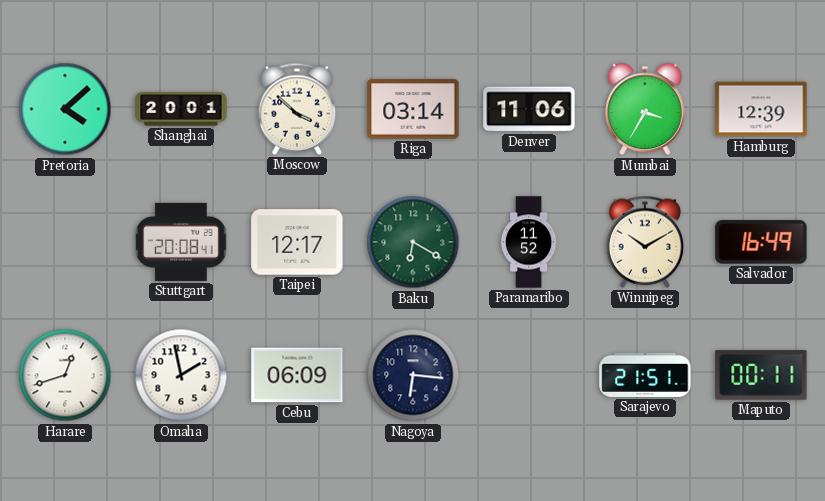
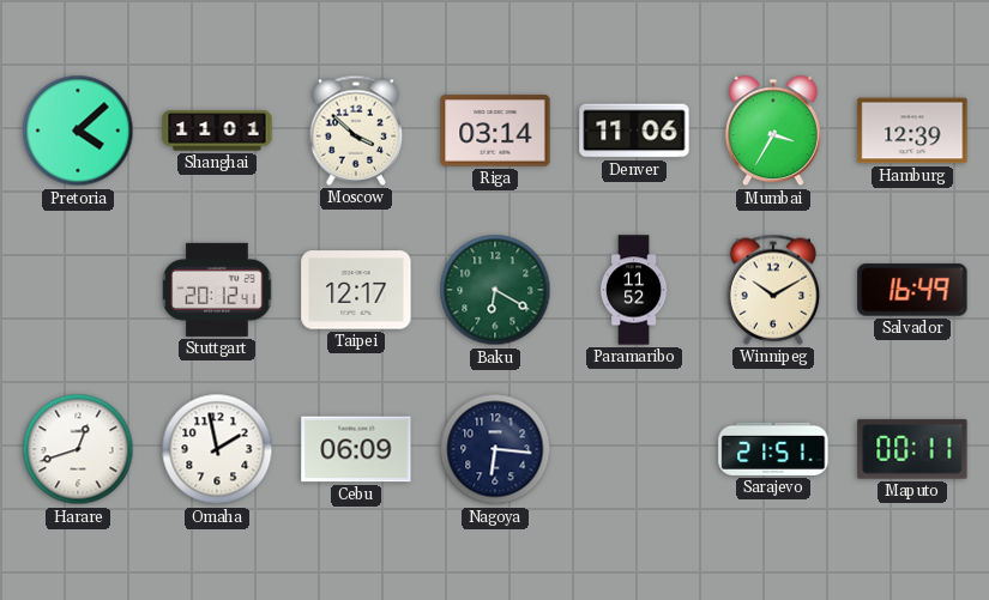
Shanghai: 20:01 -> 11:01
Stuttgart: 20:08 -> 20:12
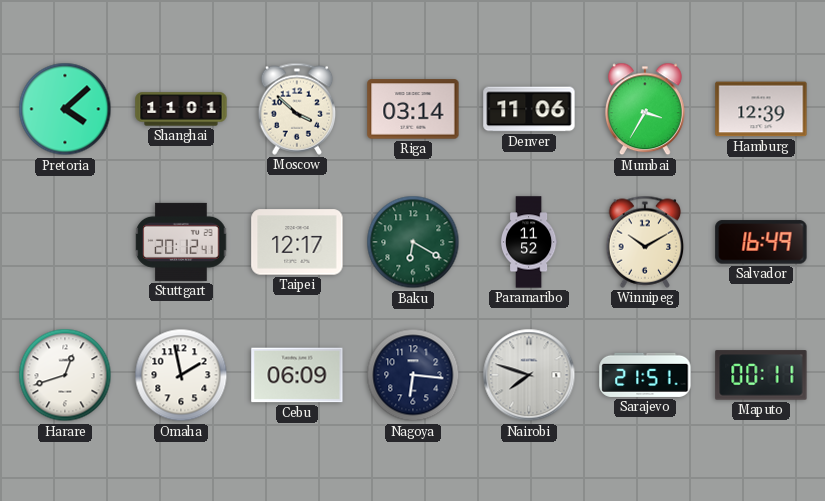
Nairobi: none -> 7:48
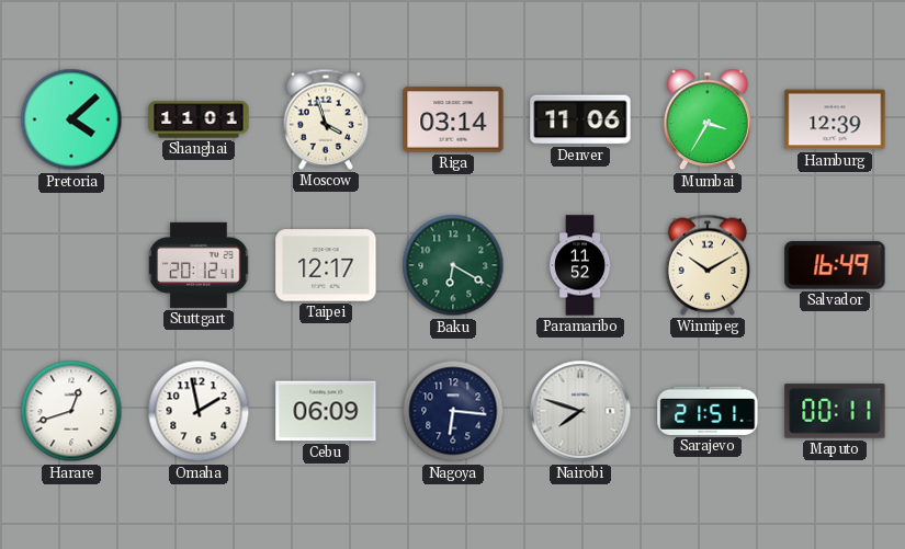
Moscow: 3:52 -> 3:57
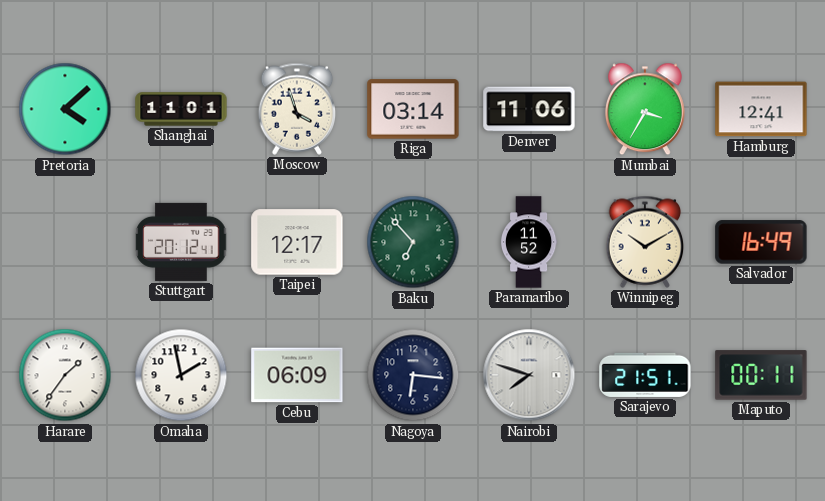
Hamburg: 12:39 -> 12:41
Baku: 6:20 -> 6:53
Harare: 12:42 -> 1:36
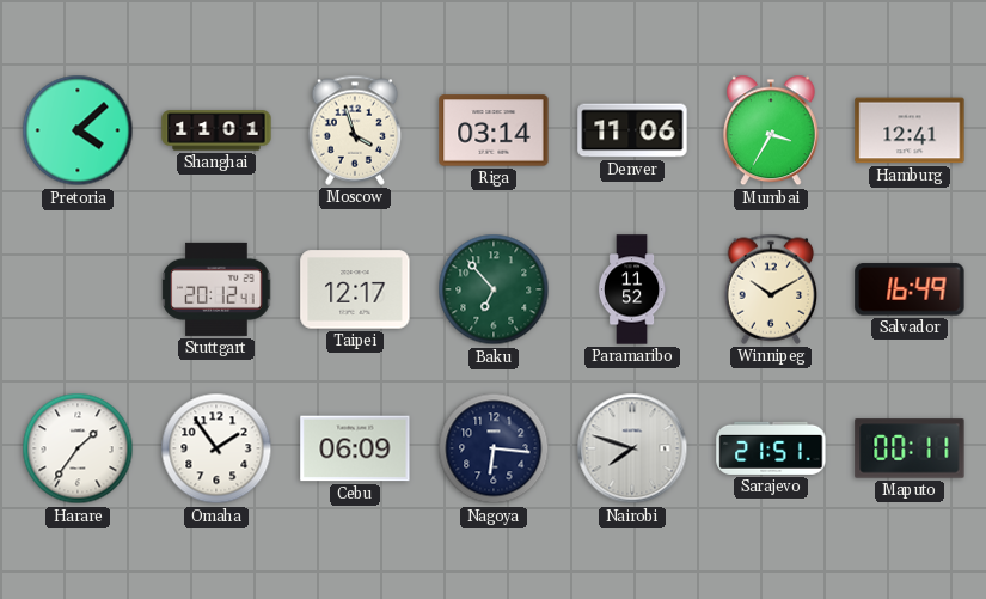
Omaha: 1:58 -> 1:54
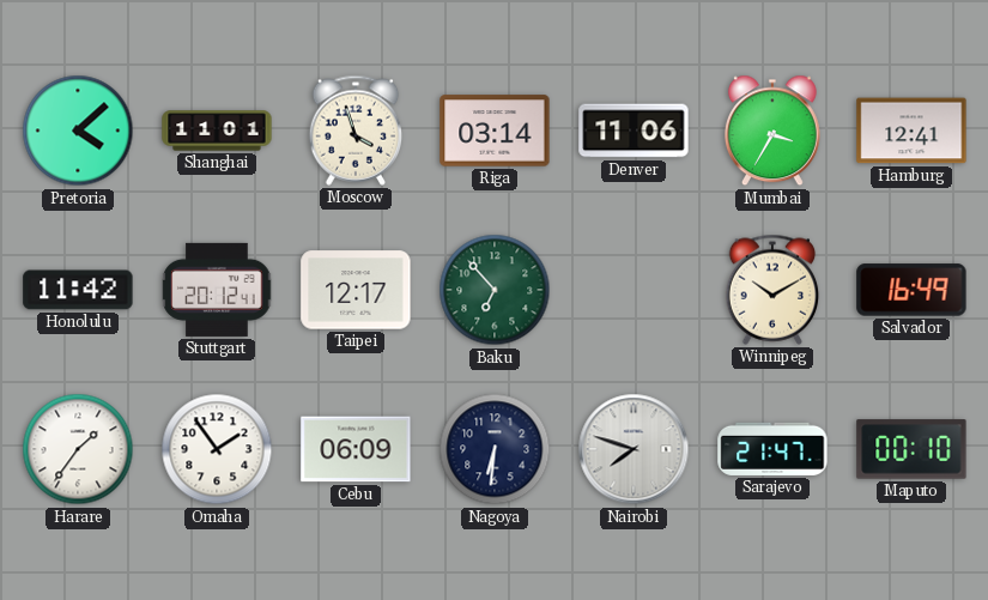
Honolulu: none -> 11:42
Paramaribo: 11:52 -> none
Nagoya: 6:16 -> 6:31
Sarajevo: 21:51 -> 21:47
Maputo: 00:11 -> 00:10
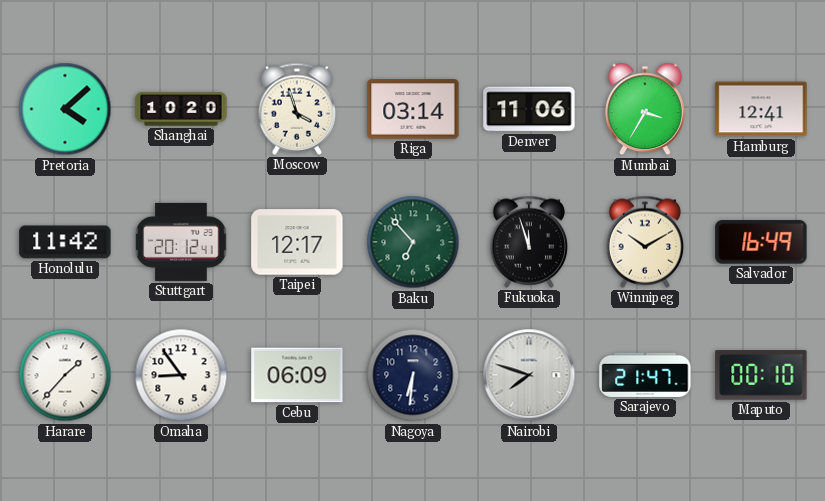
Shanghai: 11:01 -> 10:20
Fukuoka: none -> 11:57
Harare: 1:36 -> 1:37
Omaha: 1:54 -> 8:54
